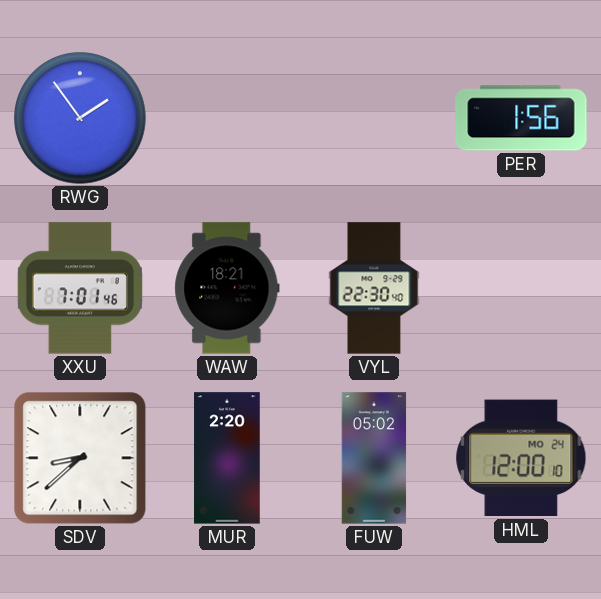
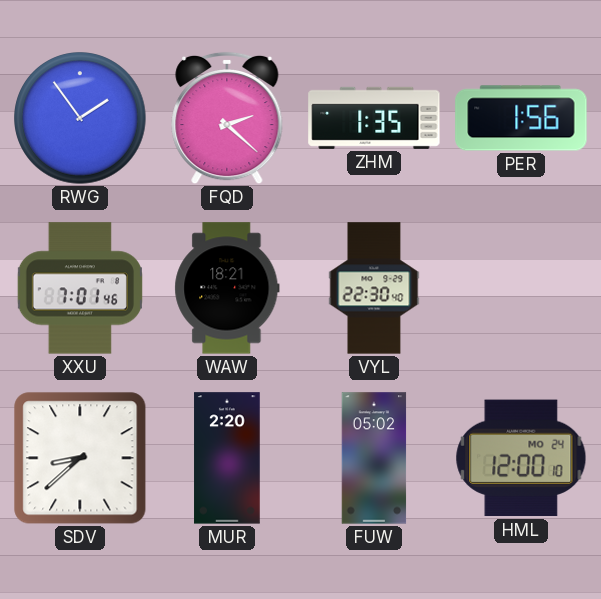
FQD: none -> 2:22
ZHM: none -> 1:35
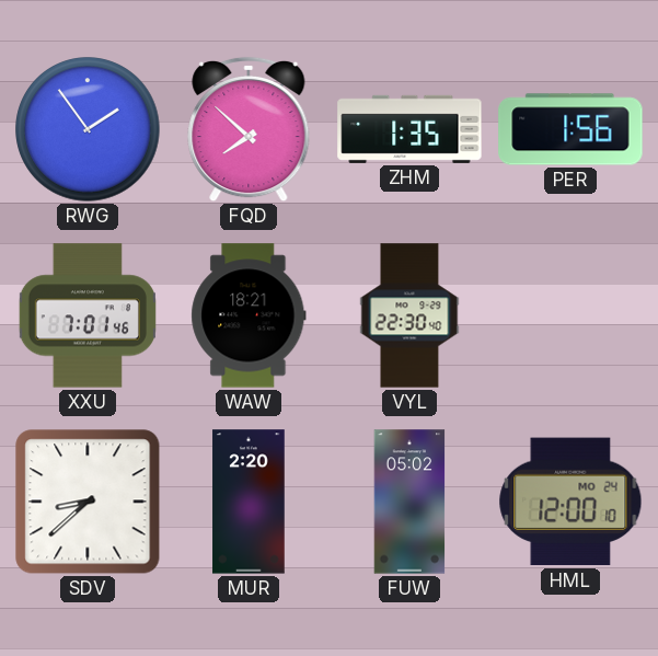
FQD: 2:22 -> 7:52
